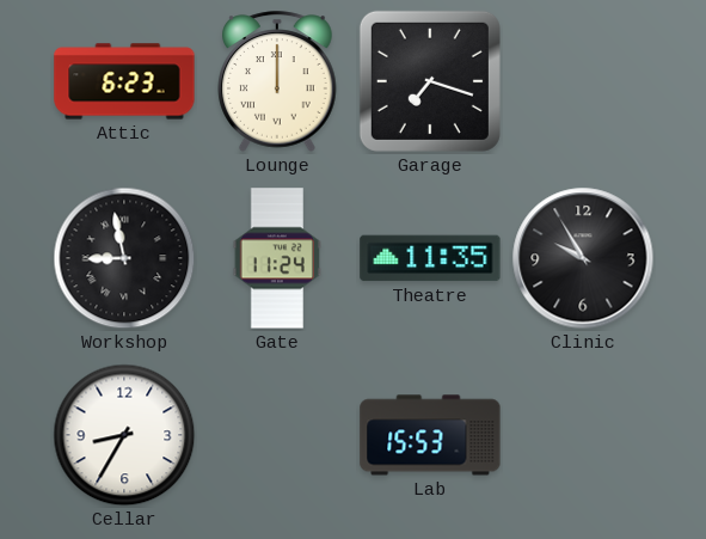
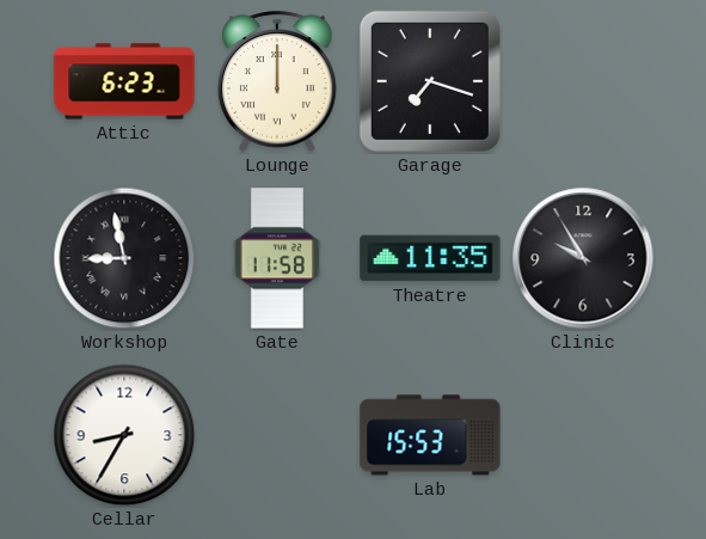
Gate: 11:24 -> 11:58
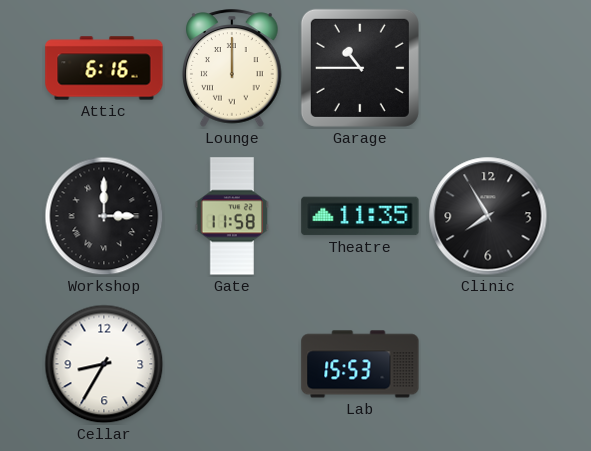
Attic: 6:23 -> 6:16
Garage: 7:18 -> 10:45
Workshop: 8:58 -> 3:00
Clinic: 9:55 -> 7:55
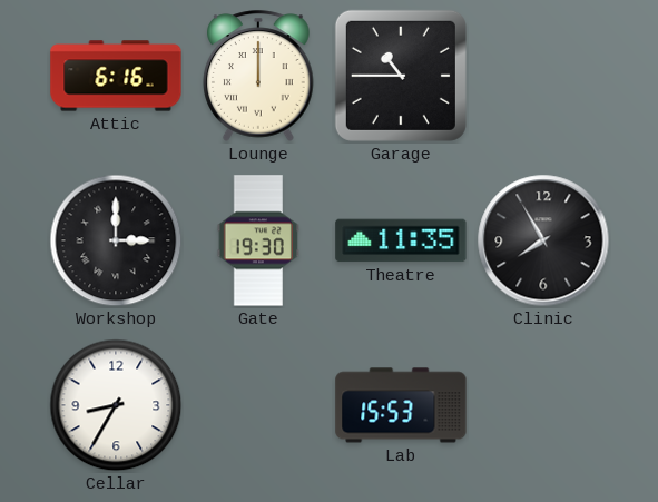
Gate: 11:58 -> 19:30
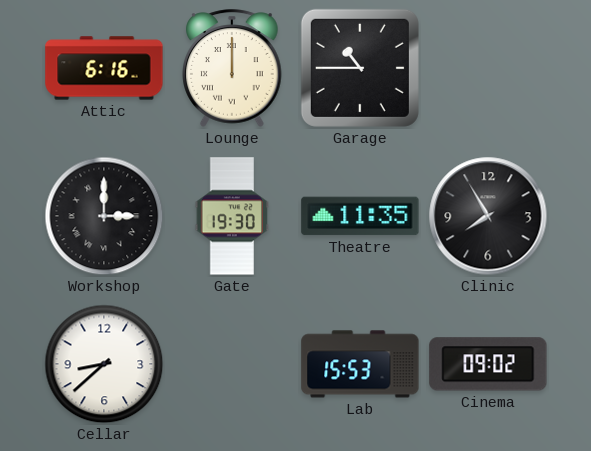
Cellar: 8:35 -> 8:38
Cinema: none -> 09:02
